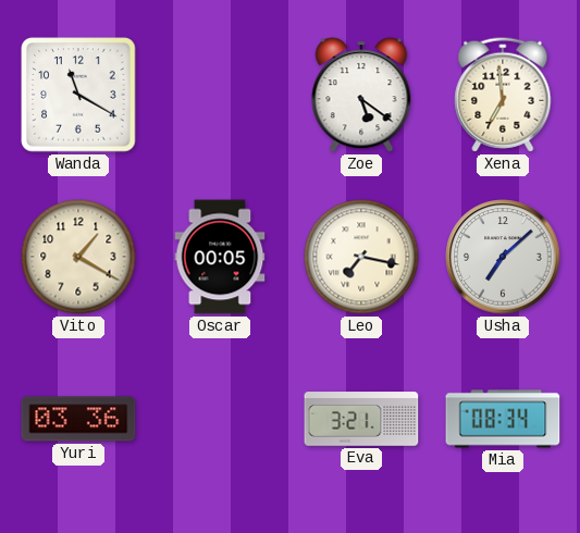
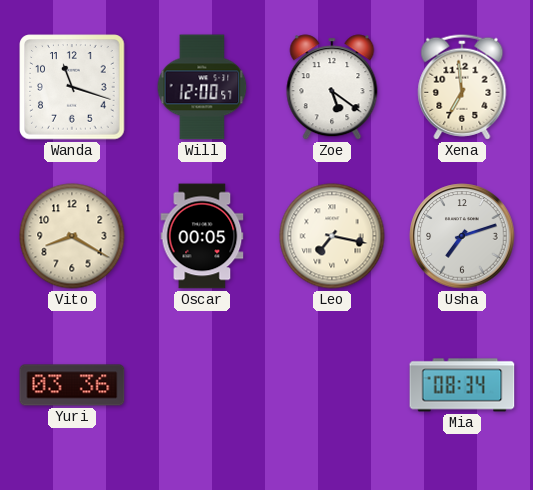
Wanda: 11:20 -> 11:18
Will: none -> 12:00
Vito: 1:20 -> 8:20
Usha: 7:08 -> 7:12
Eva: 3:21 -> none
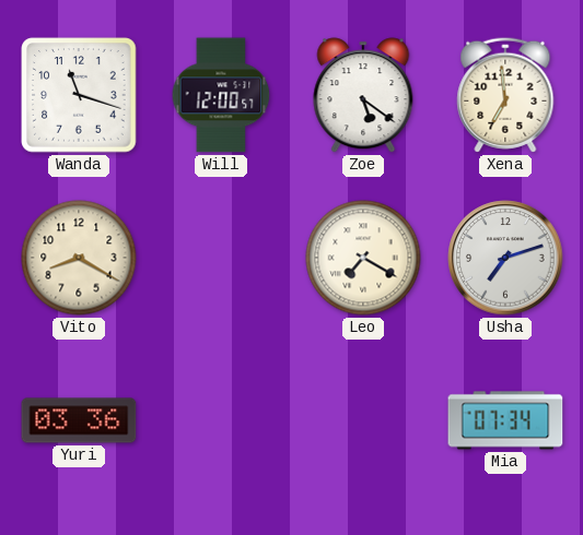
Oscar: 00:05 -> none
Leo: 7:17 -> 7:20
Mia: 08:34 -> 07:34
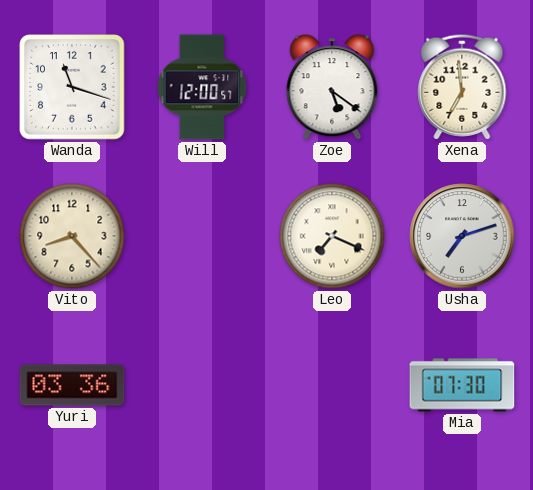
Vito: 8:20 -> 8:23
Leo: 7:20 -> 7:19
Mia: 07:34 -> 07:30
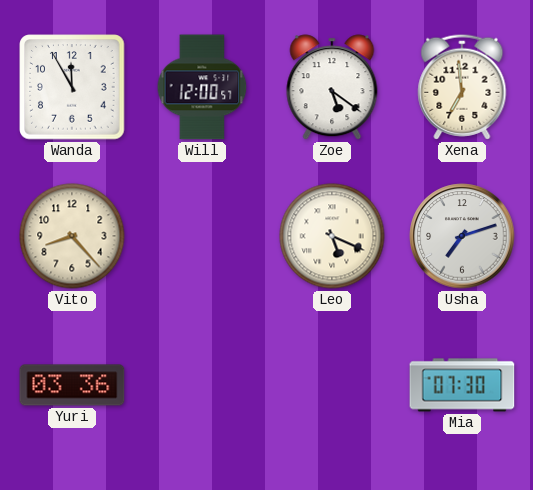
Wanda: 11:18 -> 11:55
Leo: 7:19 -> 5:19
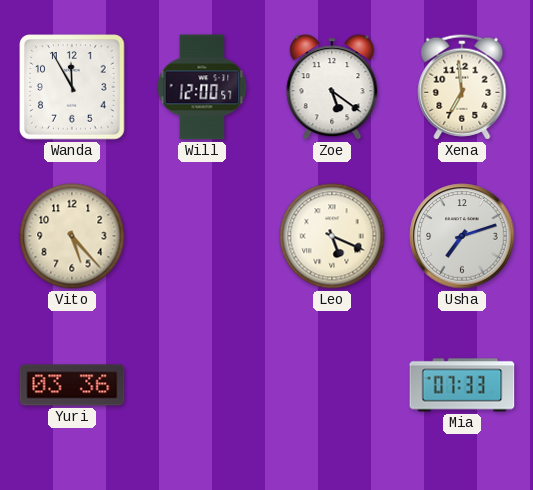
Vito: 8:23 -> 5:23
Mia: 07:30 -> 07:33
